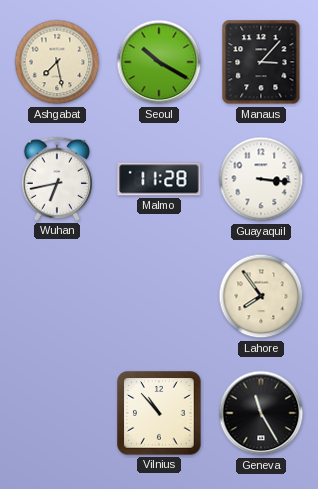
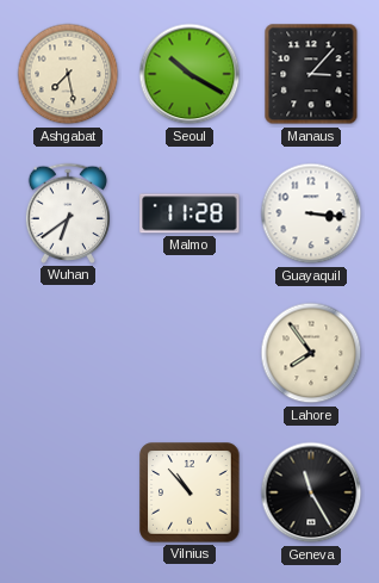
Wuhan: 6:43 -> 6:39
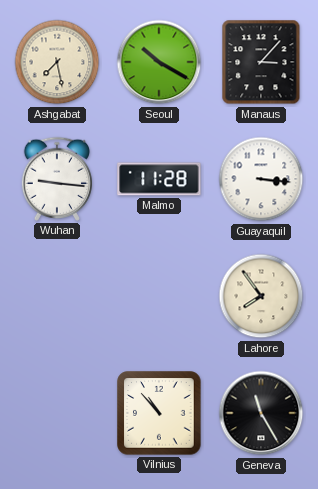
Wuhan: 6:39 -> 9:16
